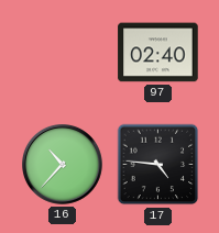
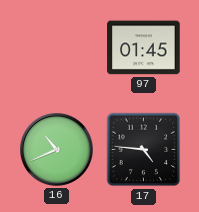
97: 02:40 -> 01:45
16: 10:37 -> 10:41
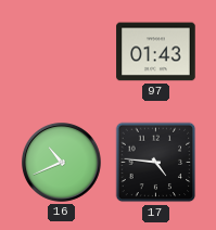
97: 01:45 -> 01:43
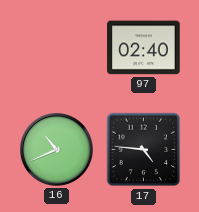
97: 01:43 -> 02:40
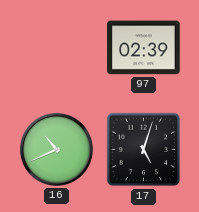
97: 02:40 -> 02:39
17: 4:46 -> 5:03
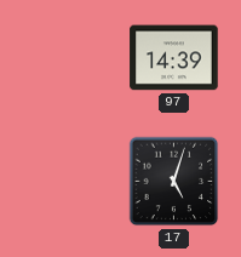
97: 02:39 -> 14:39
16: 10:41 -> none
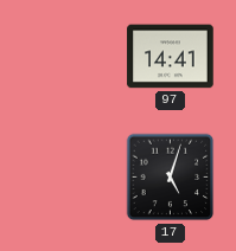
97: 14:39 -> 14:41
